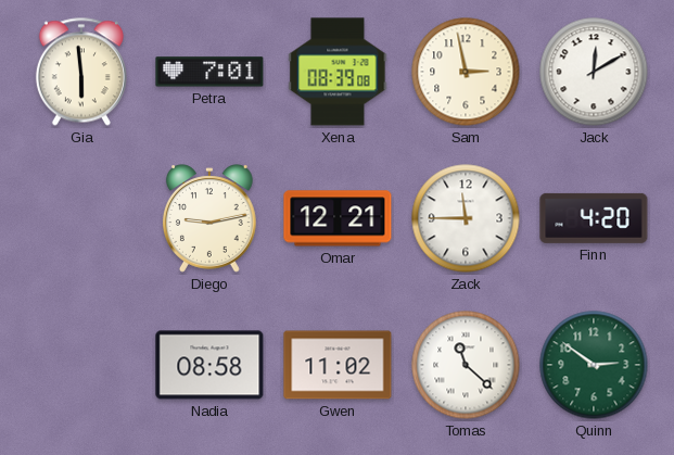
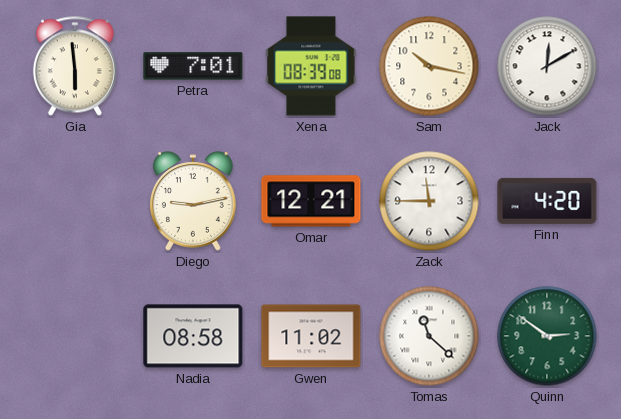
Sam: 2:58 -> 10:17
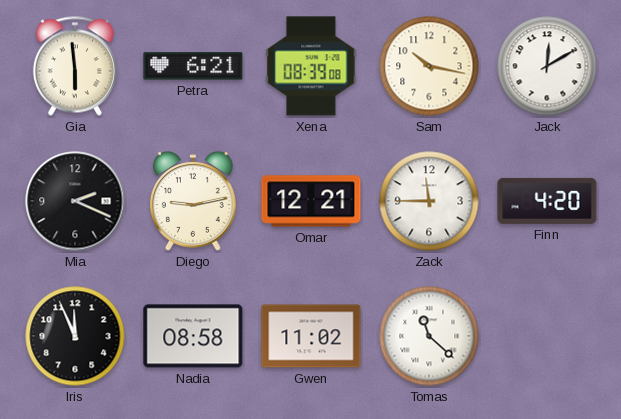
Petra: 7:01 -> 6:21
Mia: none -> 2:19
Iris: none -> 11:56
Quinn: 2:51 -> none
